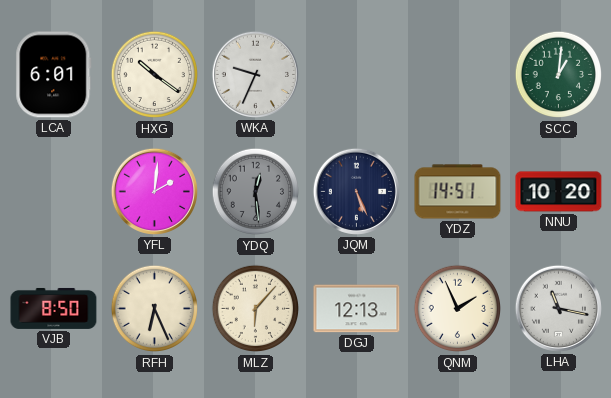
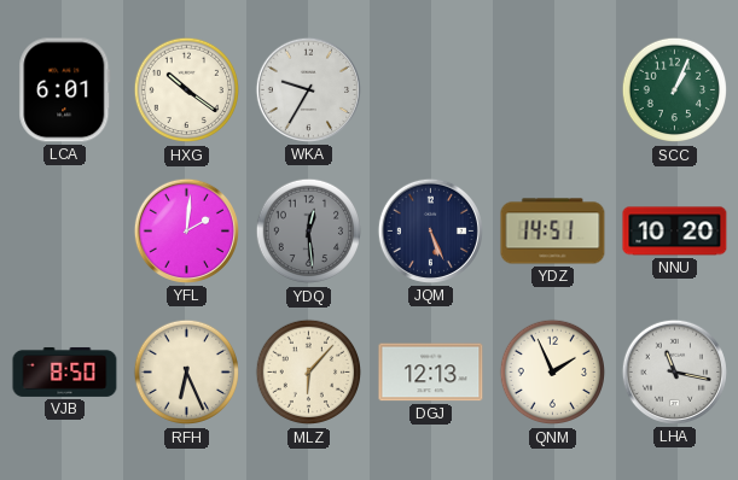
WKA: 9:34 -> 9:35
SCC: 1:01 -> 1:04
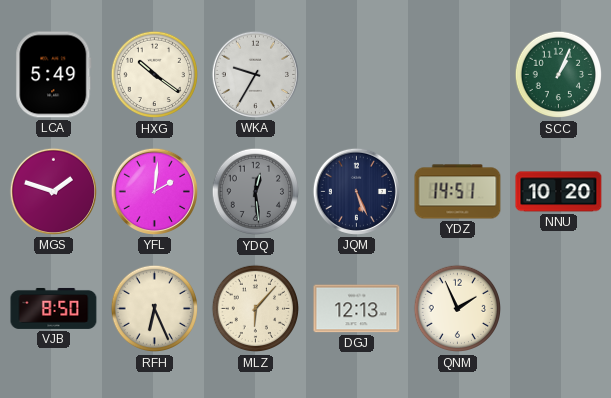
LCA: 6:01 -> 5:49
MGS: none -> 1:48
LHA: 11:17 -> none
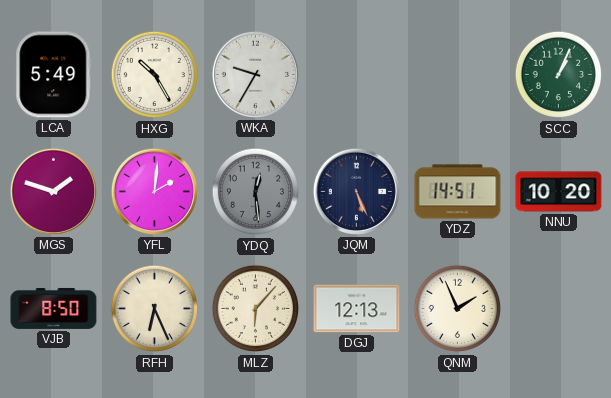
HXG: 10:21 -> 10:25
